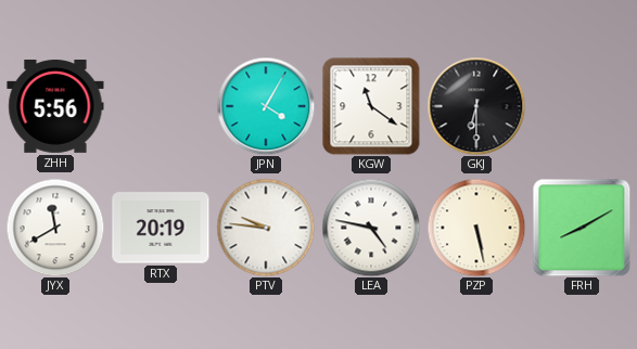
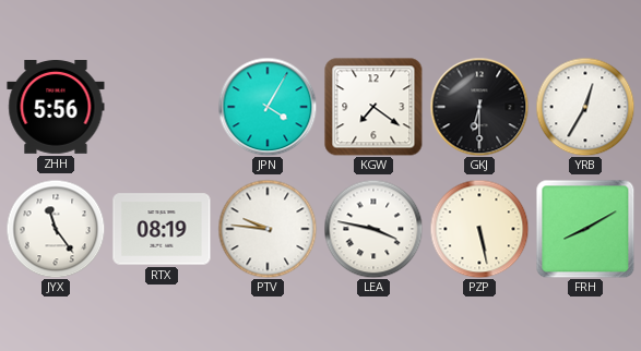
KGW: 11:21 -> 7:21
YRB: none -> 12:35
JYX: 11:40 -> 11:24
RTX: 20:19 -> 08:19
LEA: 4:47 -> 3:47
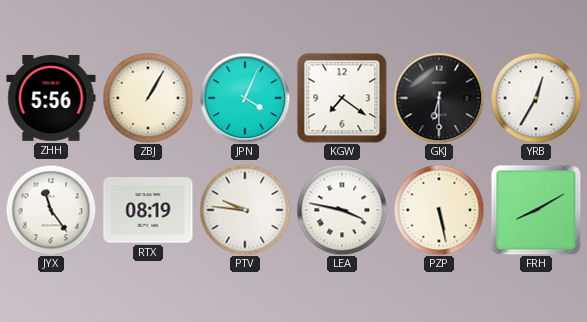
ZBJ: none -> 1:05
JPN: 4:05 -> 4:04
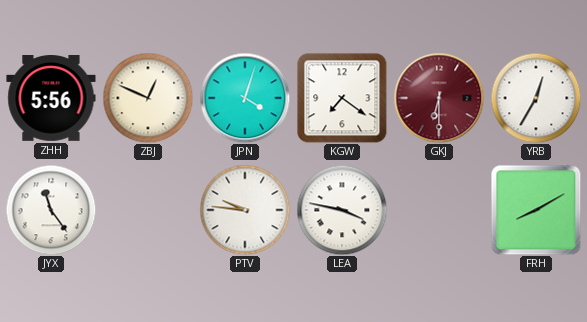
ZBJ: 1:05 -> 12:49
JPN: 4:04 -> 4:03
GKJ dial: black -> burgundy
RTX: 08:19 -> none
PZP: 5:28 -> none
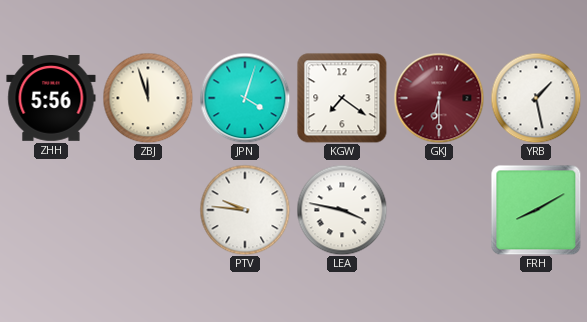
ZBJ: 12:49 -> 11:57
YRB: 12:35 -> 1:28
JYX: 11:24 -> none
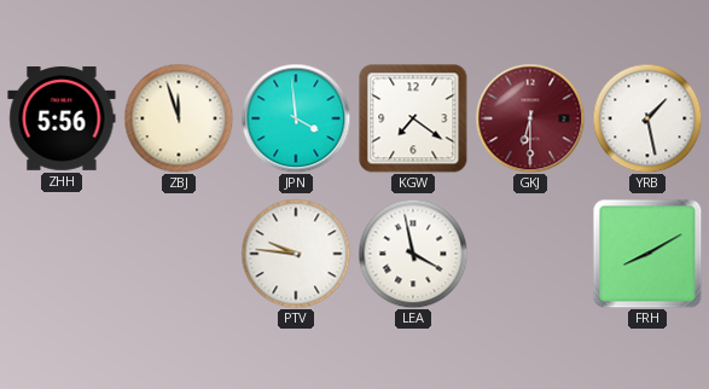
JPN: 4:03 -> 3:59
LEA: 3:47 -> 3:58
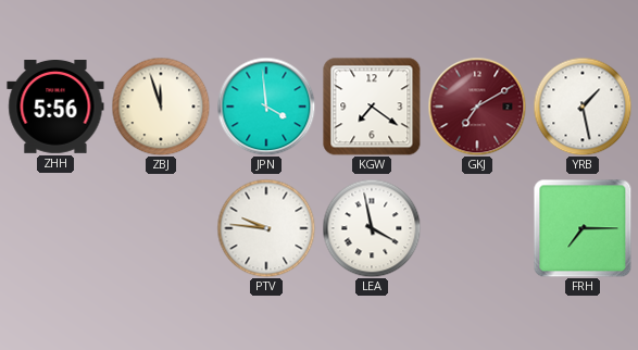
GKJ: 6:30 -> 7:10
FRH: 8:10 -> 7:15
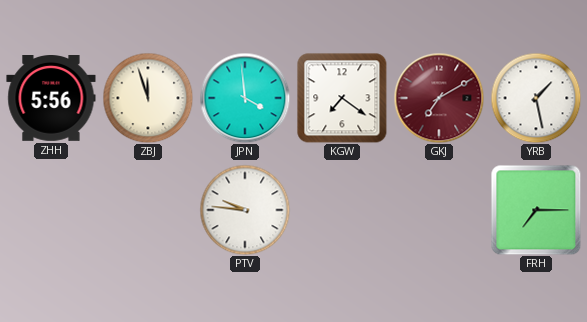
LEA: 3:58 -> none
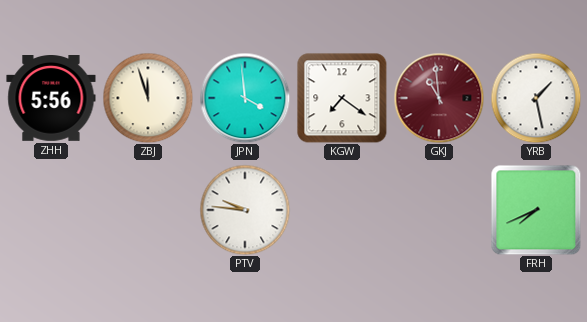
GKJ: 7:10 -> 10:59
FRH: 7:15 -> 7:41
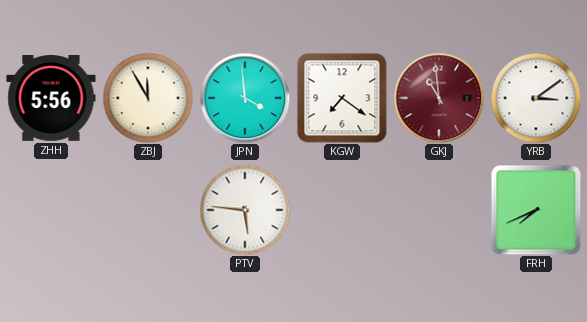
ZBJ: 11:57 -> 11:55
YRB: 1:28 -> 3:09
PTV: 9:46 -> 5:46
